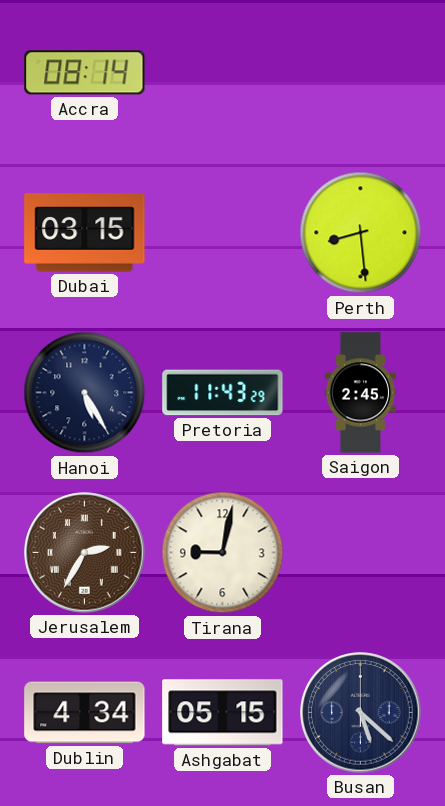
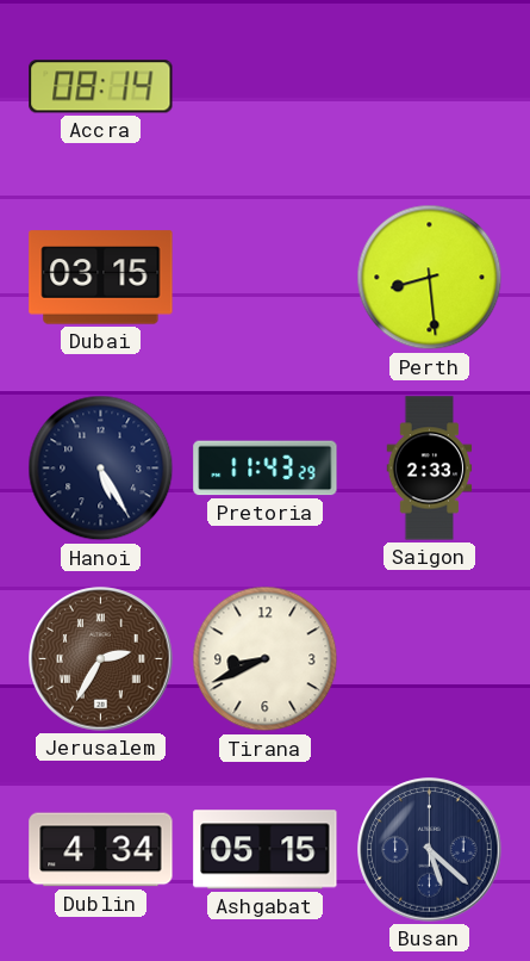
Saigon: 2:45 -> 2:33
Tirana: 9:02 -> 8:41
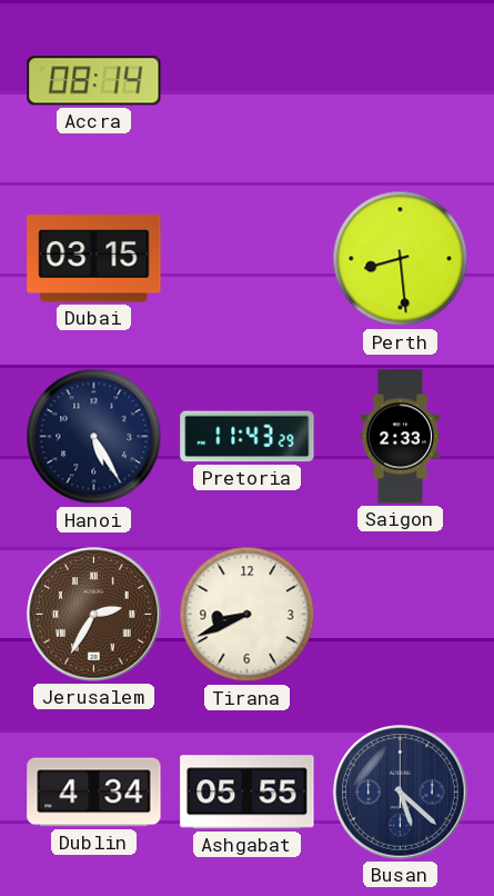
Ashgabat: 05:15 -> 05:55
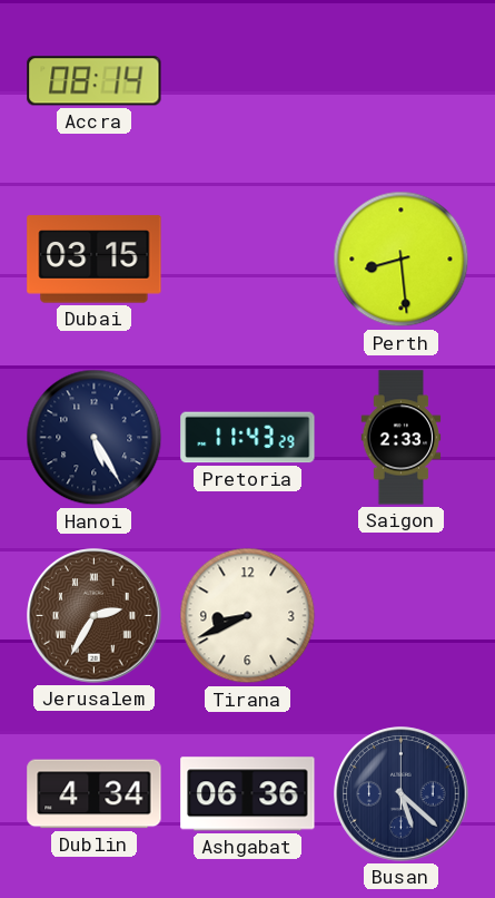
Ashgabat: 05:55 -> 06:36
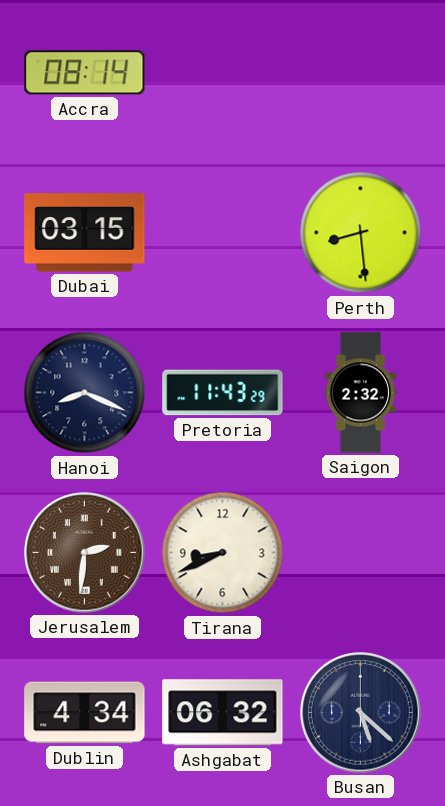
Hanoi: 5:25 -> 8:19
Saigon: 2:33 -> 2:32
Jerusalem: 2:35 -> 2:31
Ashgabat: 06:36 -> 06:32
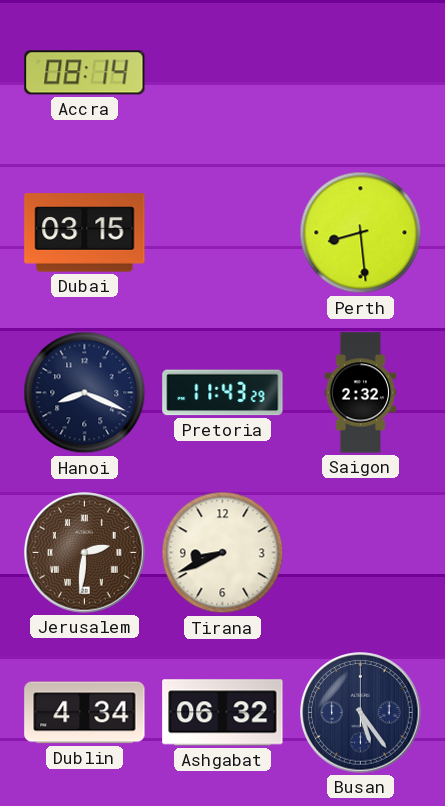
Busan: 5:22 -> 5:24
